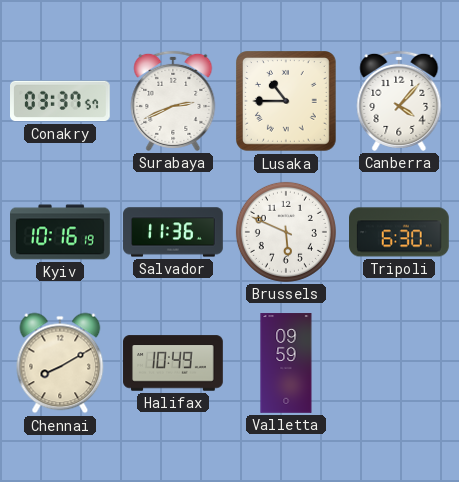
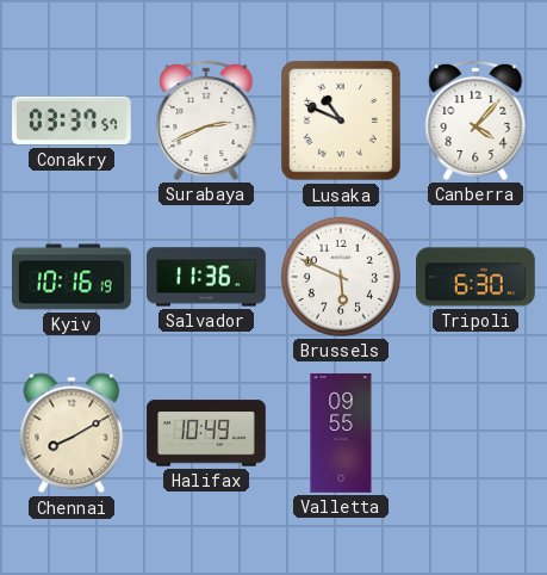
Lusaka: 10:45 -> 10:49
Valletta: 09:59 -> 09:55
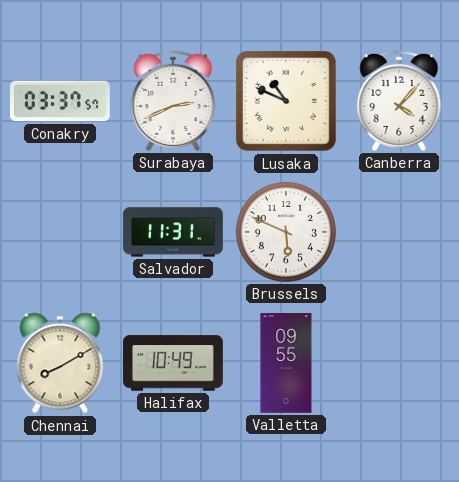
Kyiv: 10:16 -> none
Salvador: 11:36 -> 11:31
Tripoli: 6:30 -> none
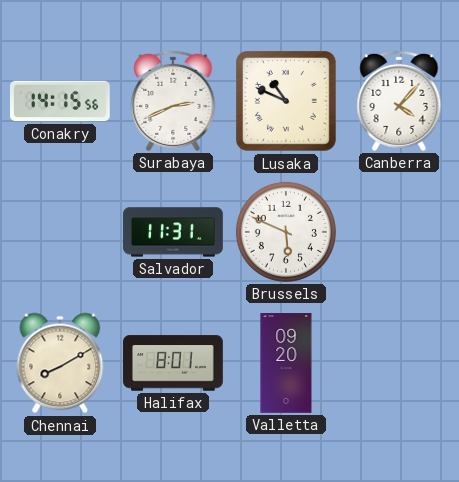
Conakry: 03:37 -> 14:15
Halifax: 10:49 -> 8:01
Valletta: 09:55 -> 09:20
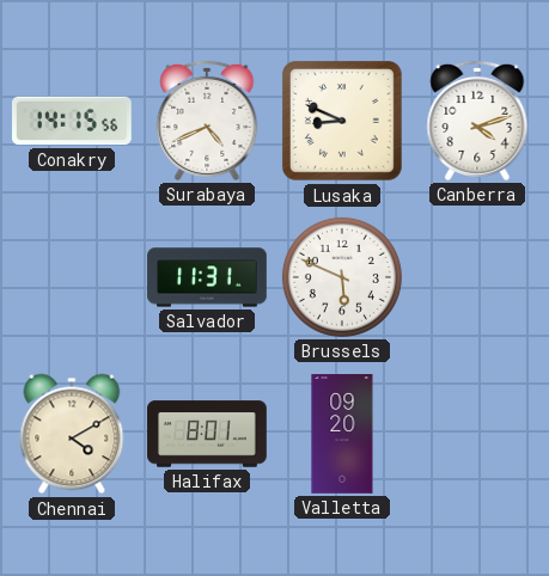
Surabaya: 2:41 -> 4:41
Lusaka: 10:49 -> 8:49
Canberra: 4:07 -> 4:12
Chennai: 8:10 -> 4:10
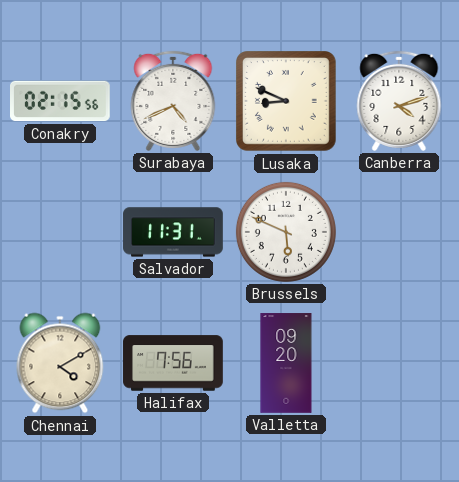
Conakry: 14:15 -> 02:15
Halifax: 8:01 -> 7:56
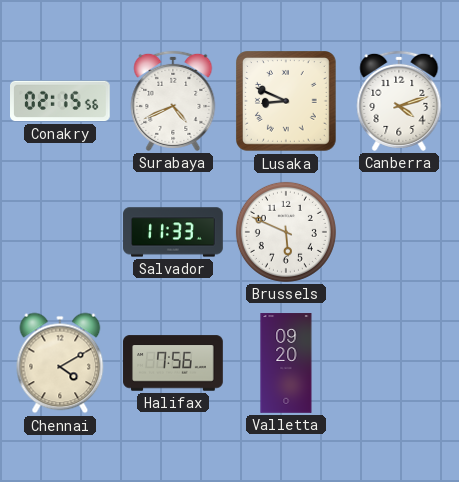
Salvador: 11:31 -> 11:33
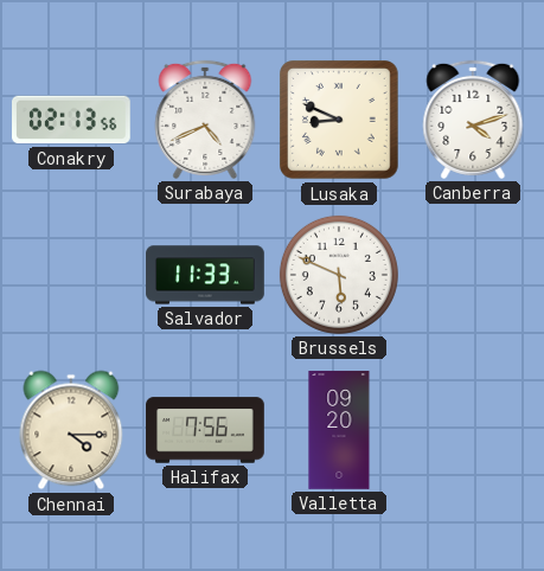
Conakry: 02:15 -> 02:13
Chennai: 4:10 -> 4:15
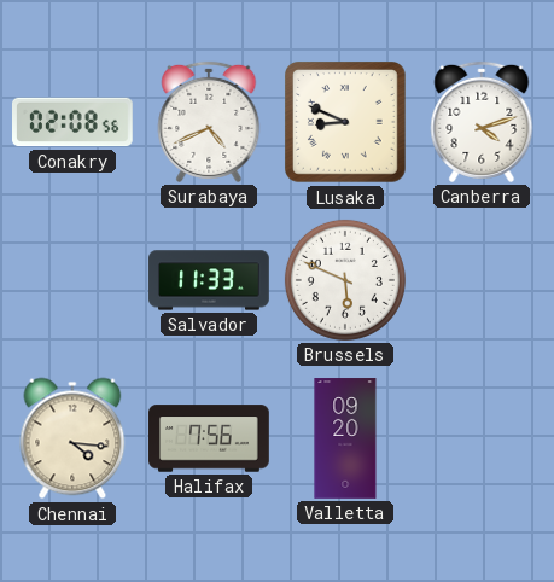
Conakry: 02:13 -> 02:08
Chennai: 4:15 -> 4:16
